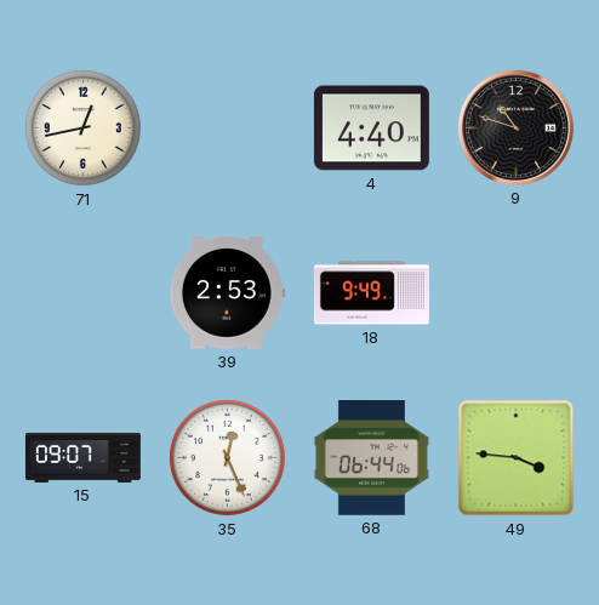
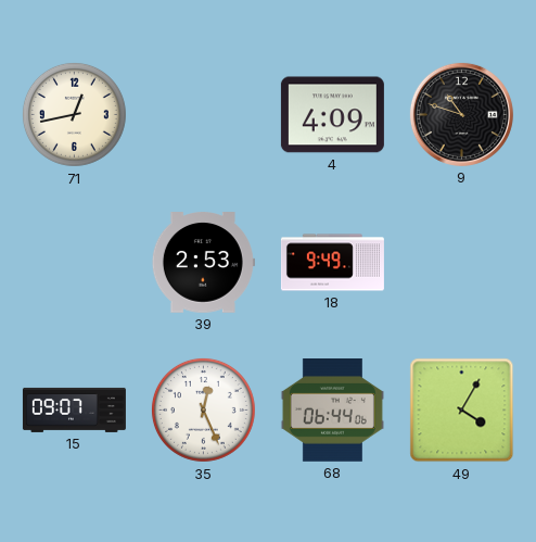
4: 4:40 -> 4:09
49: 3:46 -> 4:05
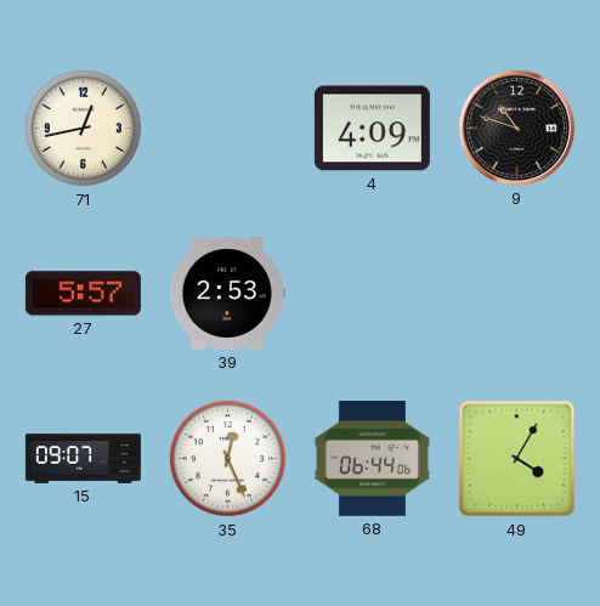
27: none -> 5:57
18: 9:49 -> none
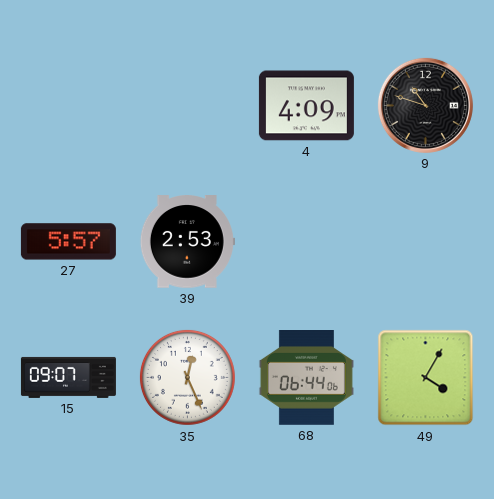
71: 12:43 -> none
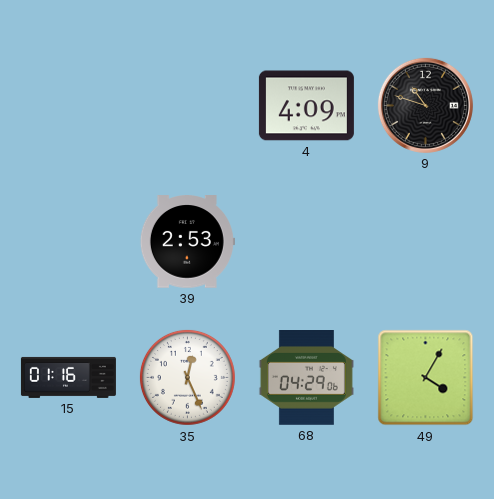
27: 5:57 -> none
15: 09:07 -> 01:16
68: 06:44 -> 04:29
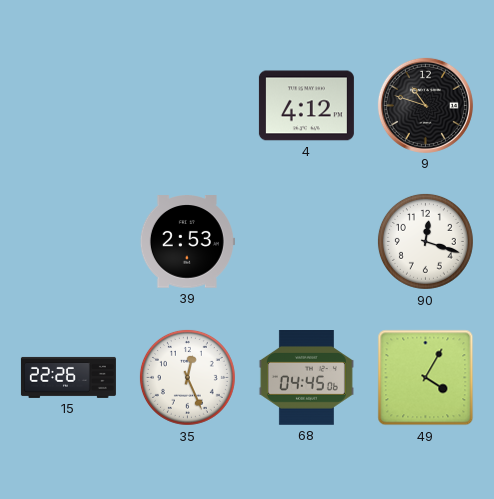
4: 4:09 -> 4:12
90: none -> 12:18
15: 01:16 -> 22:26
68: 04:29 -> 04:45
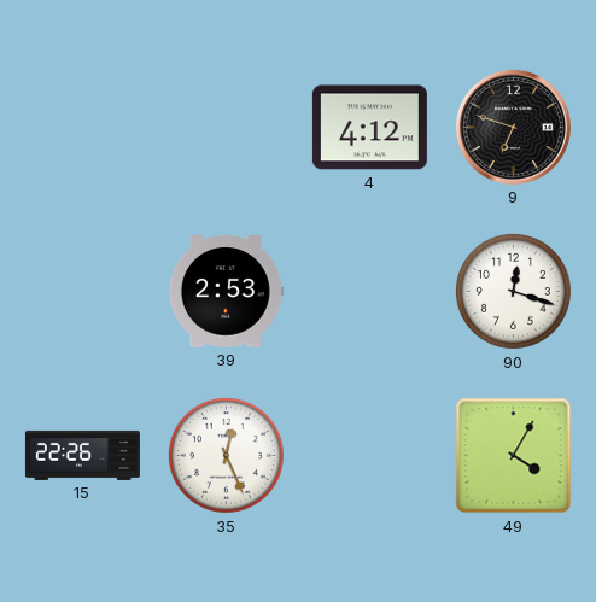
9: 10:48 -> 6:48
68: 04:45 -> none
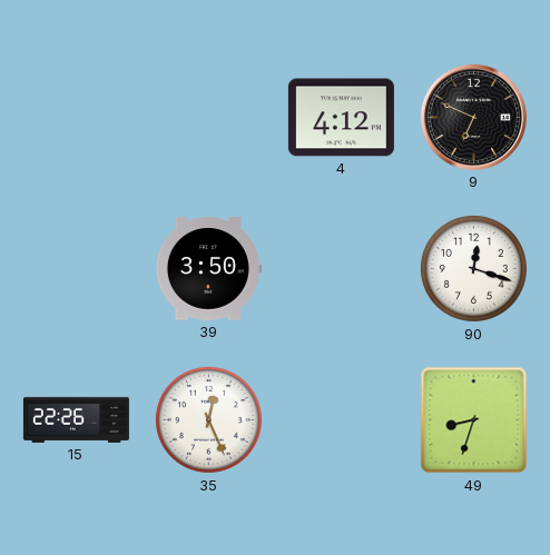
9: 6:48 -> 6:49
39: 2:53 -> 3:50
49: 4:05 -> 8:33
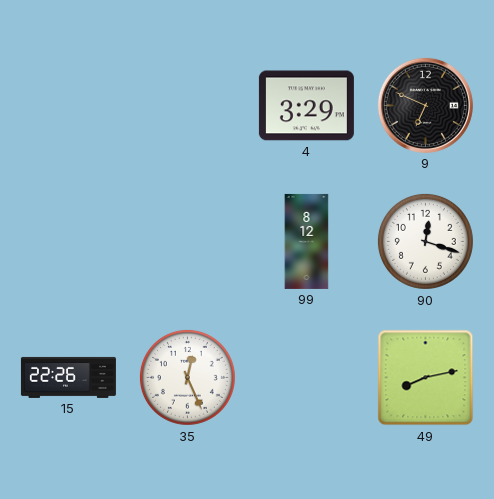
4: 4:12 -> 3:29
39: 3:50 -> none
99: none -> 8:12
49: 8:33 -> 8:13
